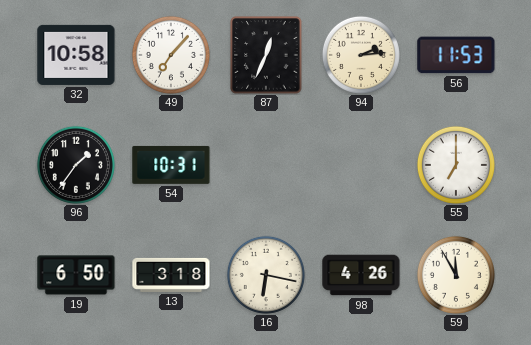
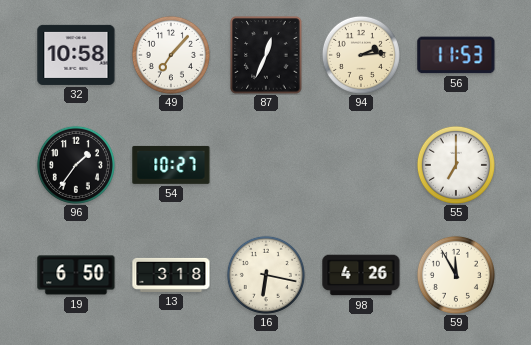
54: 10:31 -> 10:27
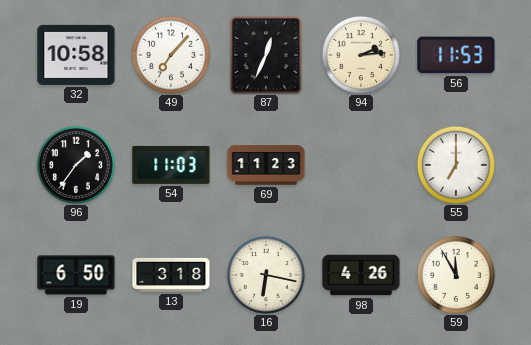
54: 10:27 -> 11:03
69: none -> 11:23
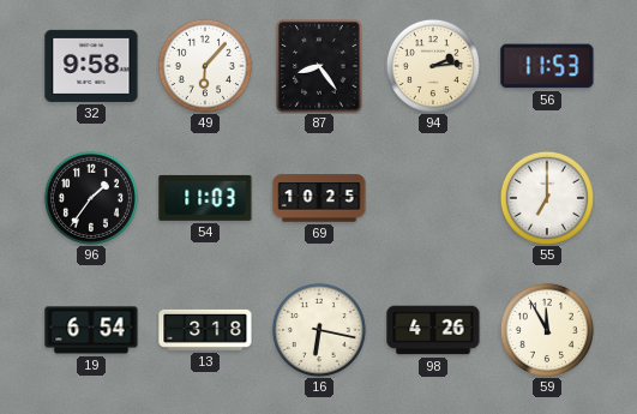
32: 10:58 -> 9:58
49: 7:07 -> 6:07
87: 12:34 -> 8:24
69: 11:23 -> 10:25
19: 6:50 -> 6:54
